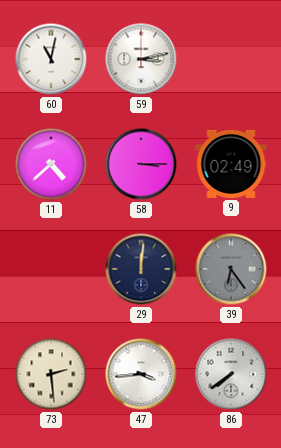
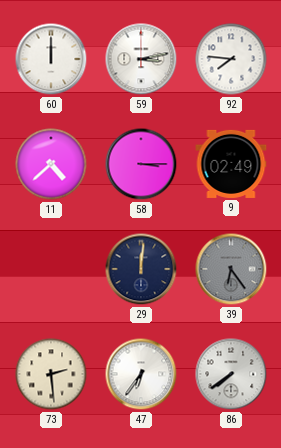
60: 11:02 -> 12:00
92: none -> 7:46
47: 3:44 -> 6:36
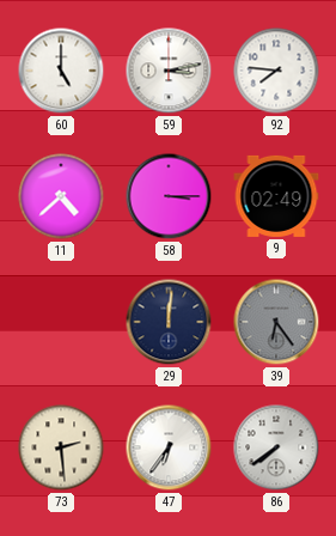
60: 12:00 -> 5:00
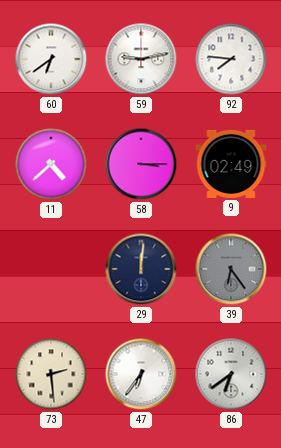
60: 5:00 -> 6:39
59: 3:13 -> 9:13
86: 7:39 -> 6:39
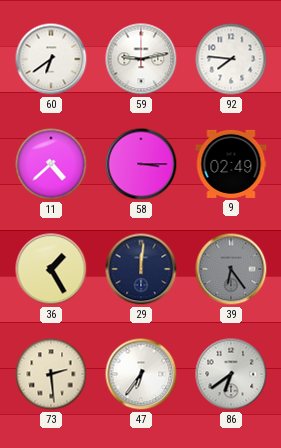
36: none -> 1:25
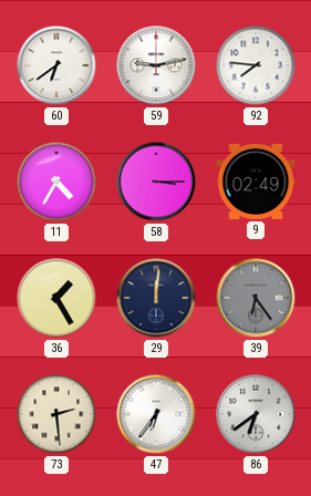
11: 4:38 -> 4:35
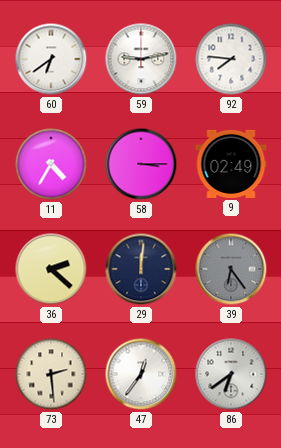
36: 1:25 -> 2:22
47: 6:36 -> 12:36
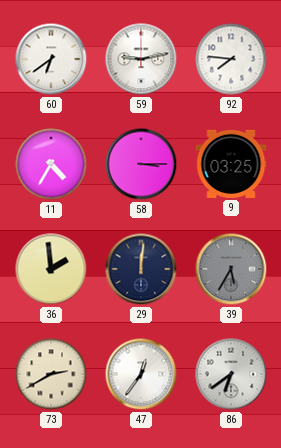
9: 02:49 -> 03:25
36: 2:22 -> 1:59
39: 6:24 -> 5:35
73: 2:29 -> 2:40
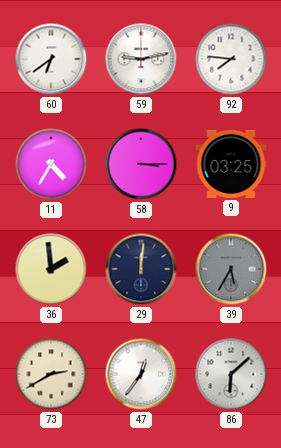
86: 6:39 -> 6:08
